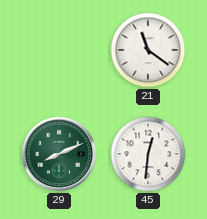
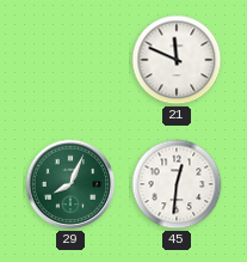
21: 11:21 -> 11:49
29: 8:11 -> 8:04
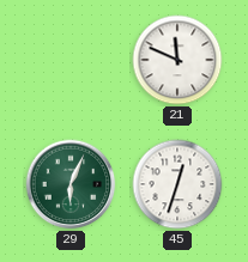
29: 8:04 -> 6:04
45: 12:31 -> 12:33
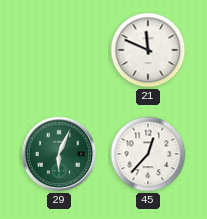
45: 12:33 -> 12:37
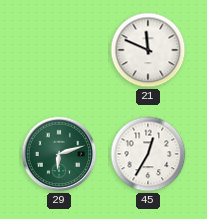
29: 6:04 -> 6:12
45: 12:37 -> 12:35
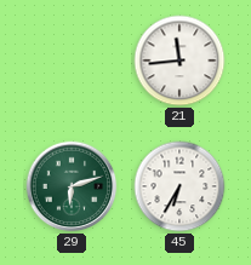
21: 11:49 -> 11:44
45: 12:35 -> 6:35
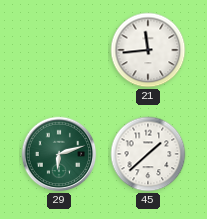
45: 6:35 -> 1:38
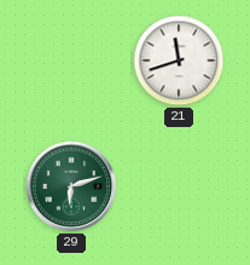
21: 11:44 -> 11:42
45: 1:38 -> none
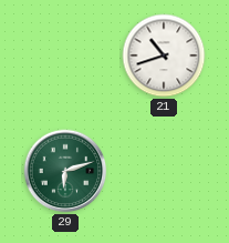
21: 11:42 -> 10:42
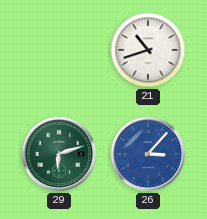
26: none -> 3:07
